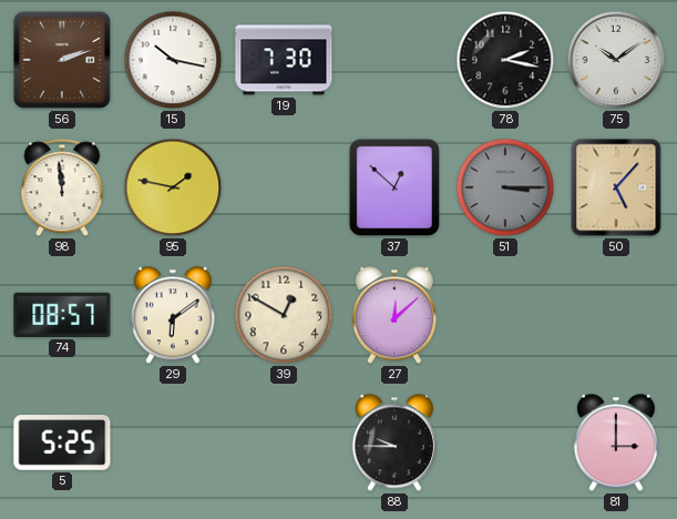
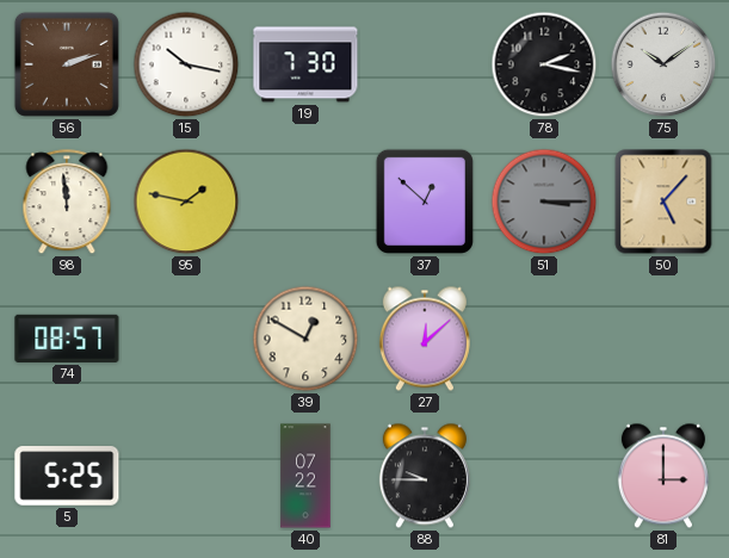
29: 6:09 -> none
40: none -> 07:22
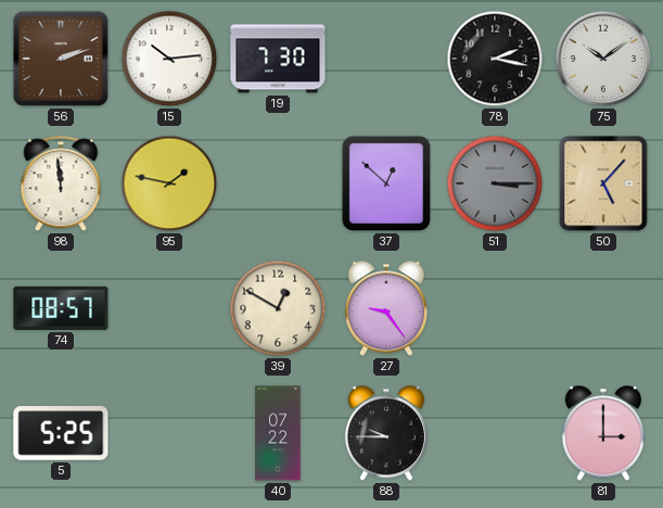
15: 10:17 -> 10:14
27: 12:08 -> 9:24
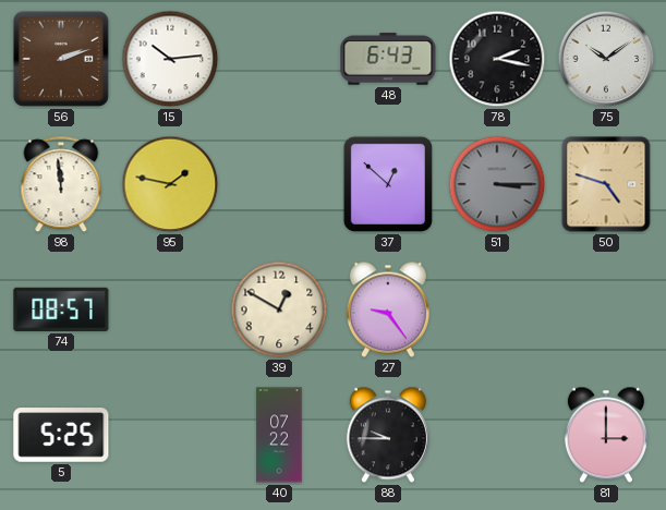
19: 7:30 -> none
48: none -> 6:43
50: 5:07 -> 4:48
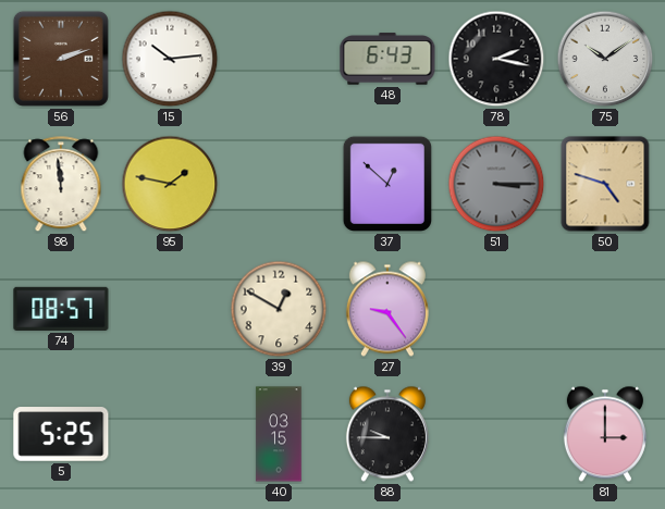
40: 07:22 -> 03:15
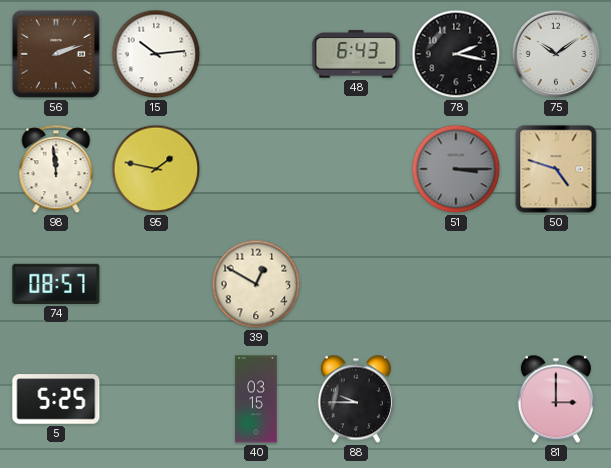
37: 12:52 -> none
27: 9:24 -> none
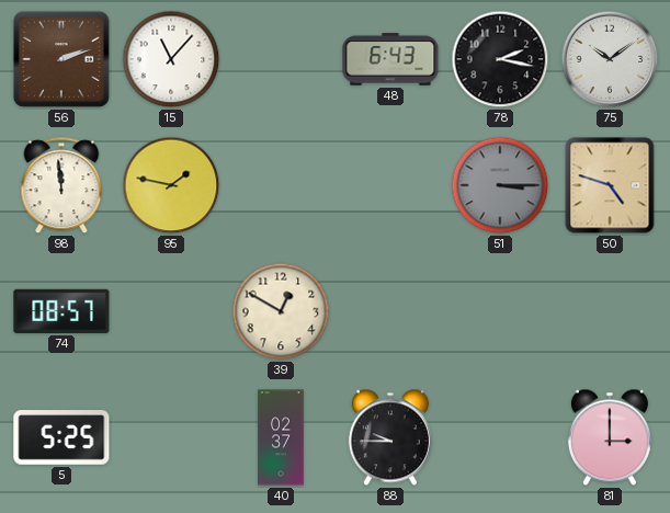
15: 10:14 -> 11:07
40: 03:15 -> 02:37
